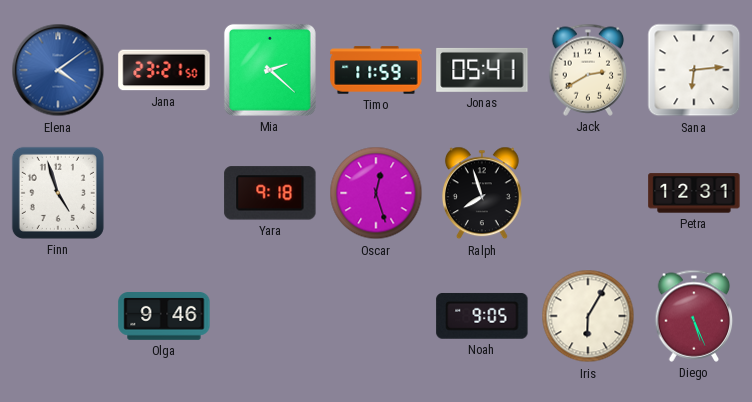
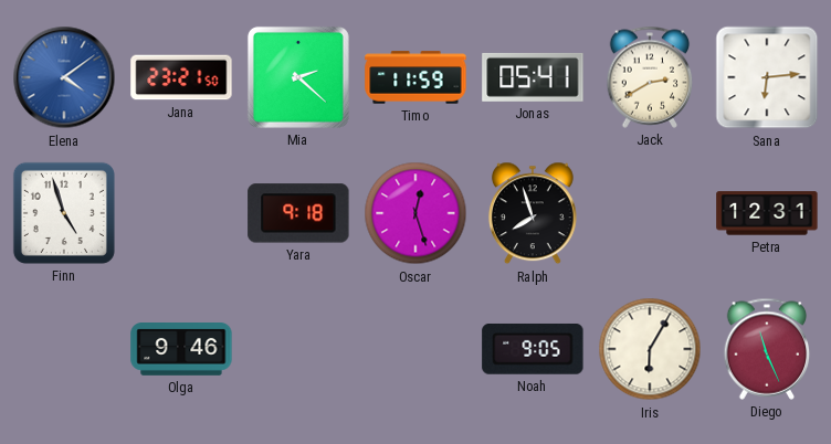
Diego: 5:26 -> 11:26
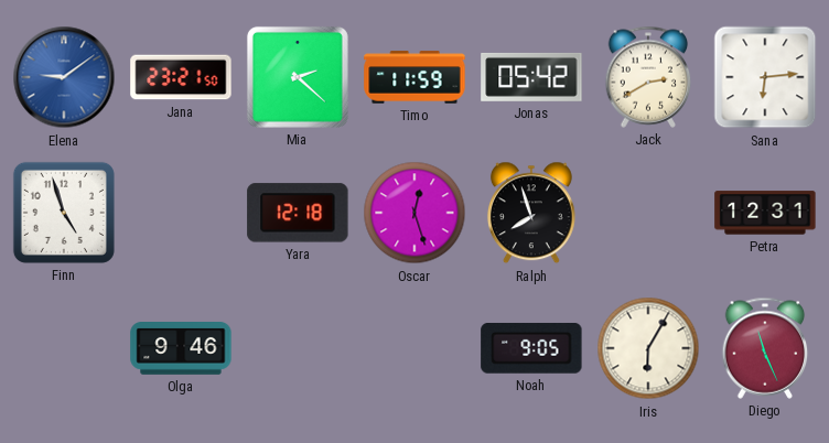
Elena: 4:09 -> 9:09
Jonas: 05:41 -> 05:42
Yara: 9:18 -> 12:18
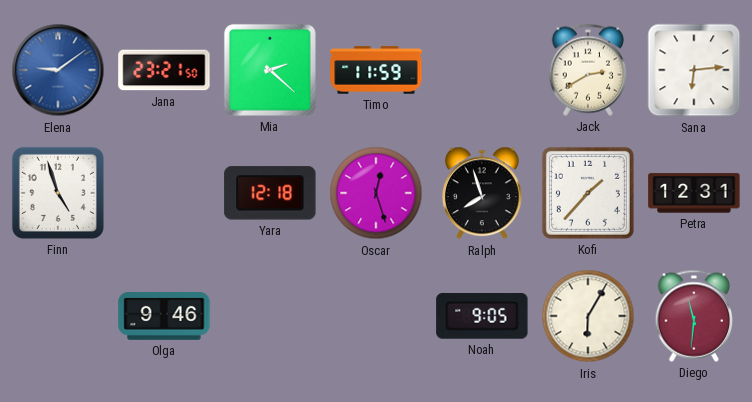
Jonas: 05:42 -> none
Kofi: none -> 1:37
Diego: 11:26 -> 11:31
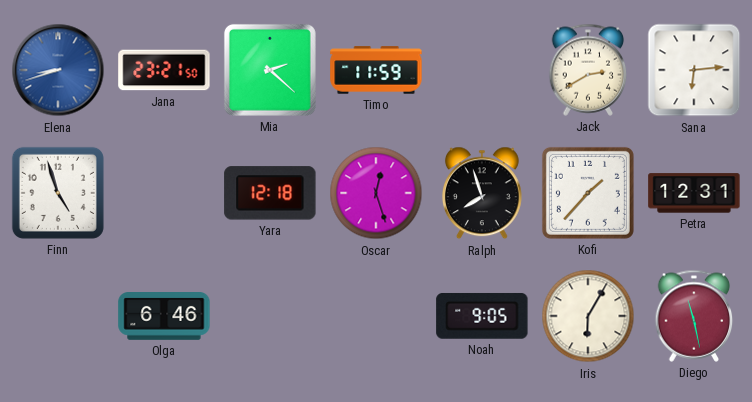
Elena: 9:09 -> 8:42
Olga: 9:46 -> 6:46
Diego: 11:31 -> 11:28
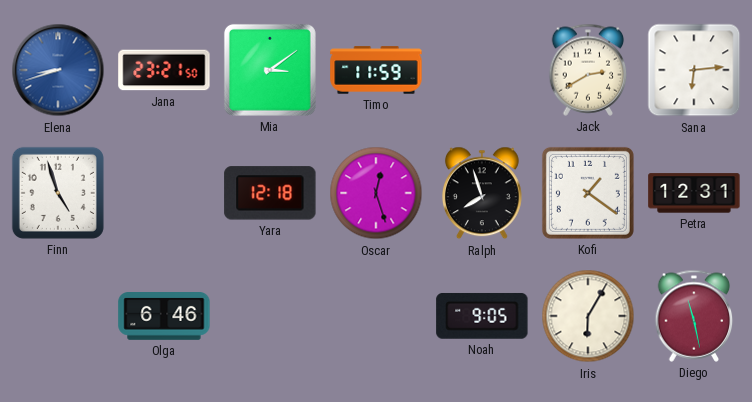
Mia: 2:22 -> 3:09
Kofi: 1:37 -> 1:21
